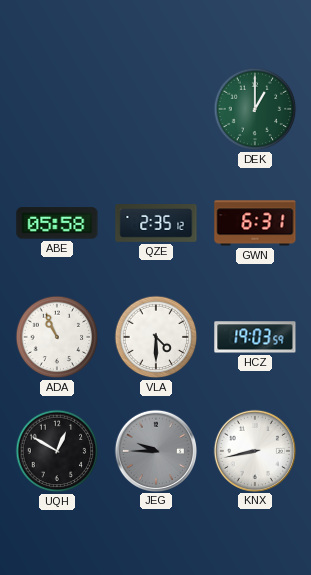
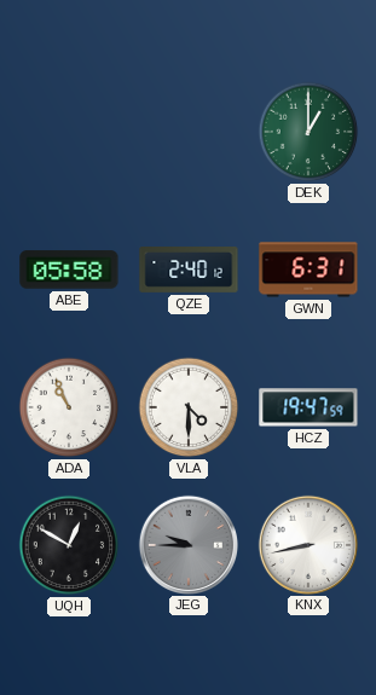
QZE: 2:35 -> 2:40
HCZ: 19:03 -> 19:47
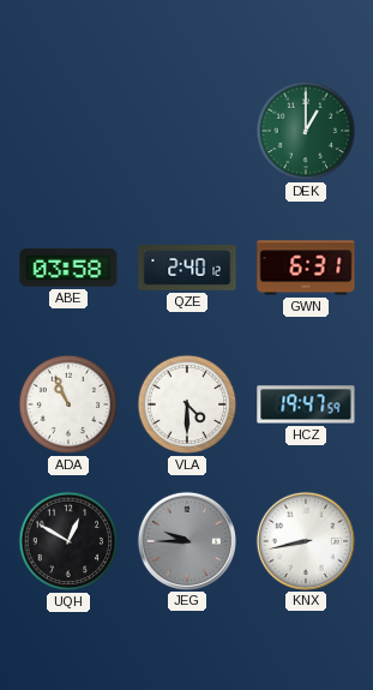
ABE: 05:58 -> 03:58
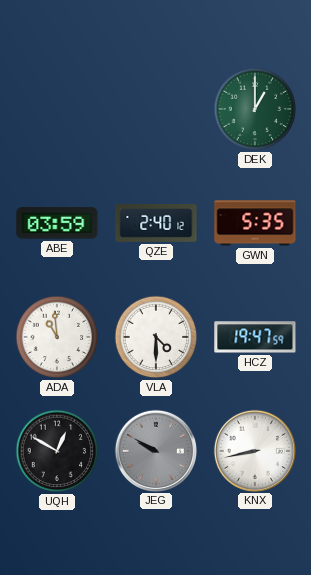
ABE: 03:58 -> 03:59
GWN: 6:31 -> 5:35
ADA: 10:56 -> 10:59
JEG: 9:45 -> 9:50
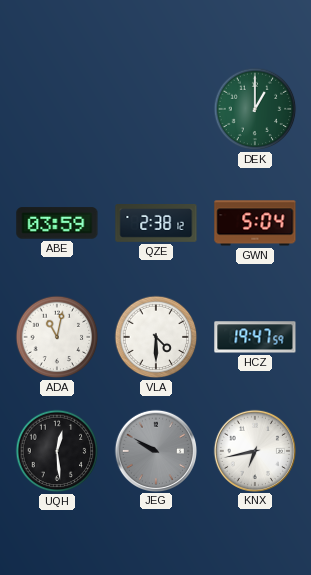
QZE: 2:40 -> 2:38
GWN: 5:35 -> 5:04
ADA: 10:59 -> 11:02
UQH: 12:50 -> 12:29
KNX: 8:43 -> 6:43
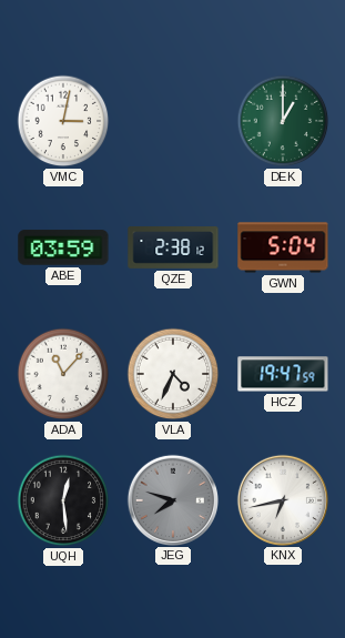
VMC: none -> 3:02
ADA: 11:02 -> 11:07
VLA: 4:30 -> 4:34
JEG: 9:50 -> 7:48
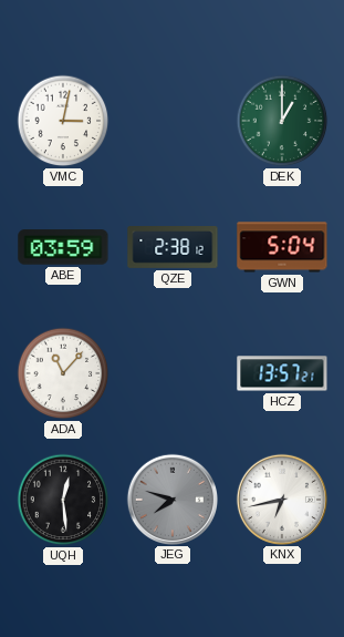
VLA: 4:34 -> none
HCZ: 19:47 -> 13:57
